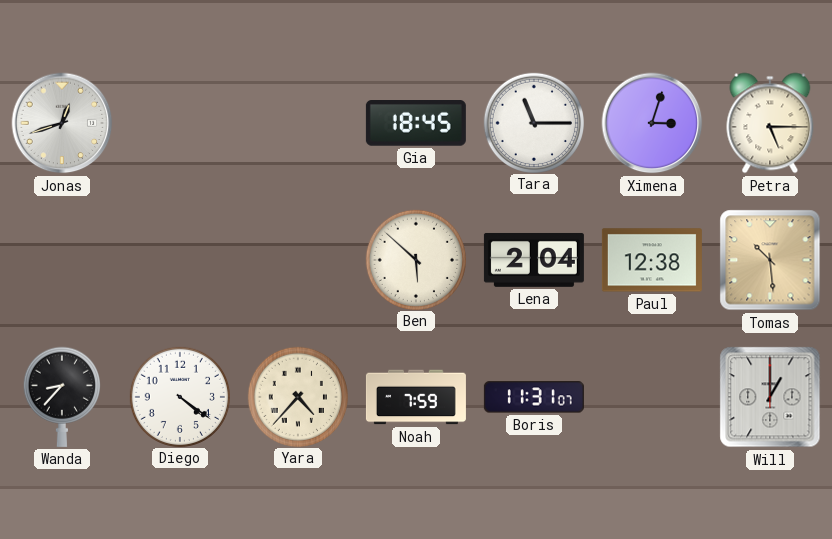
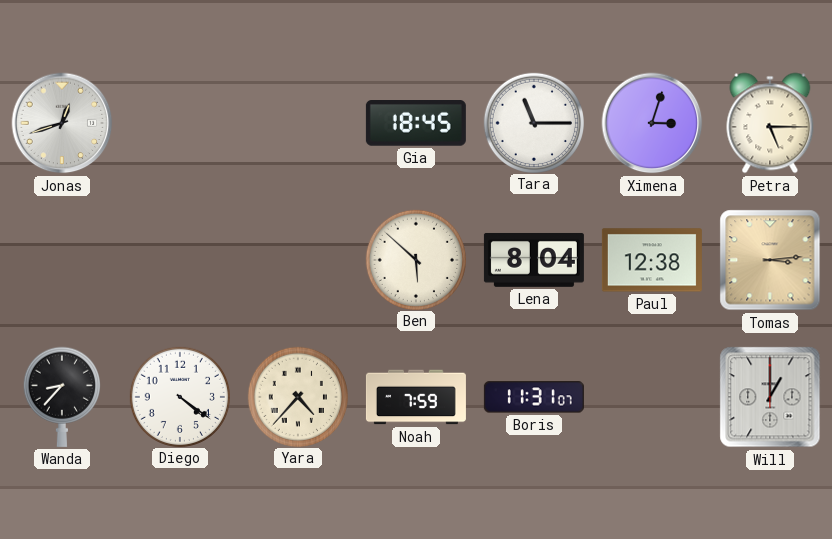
Lena: 2:04 -> 8:04
Tomas: 10:29 -> 3:14
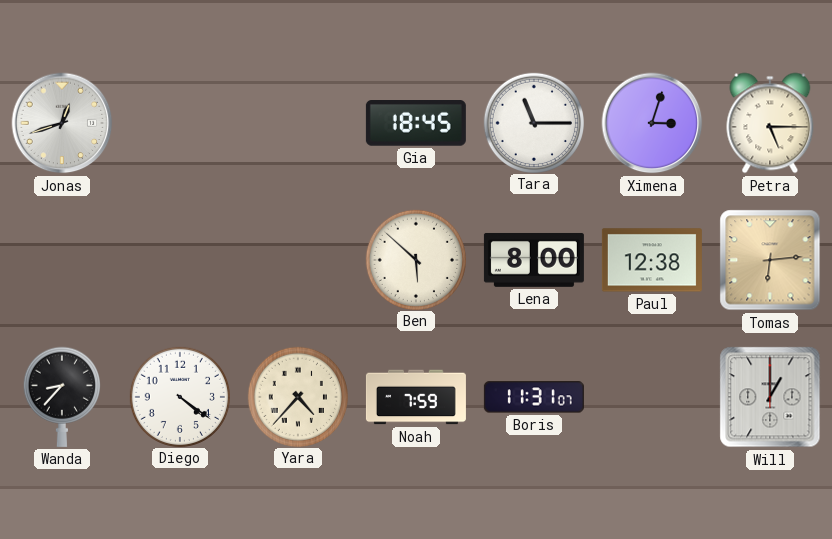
Lena: 8:04 -> 8:00
Tomas: 3:14 -> 6:14
